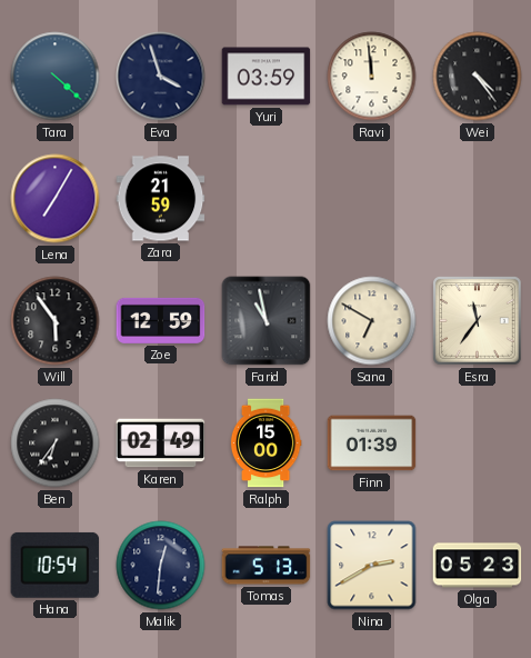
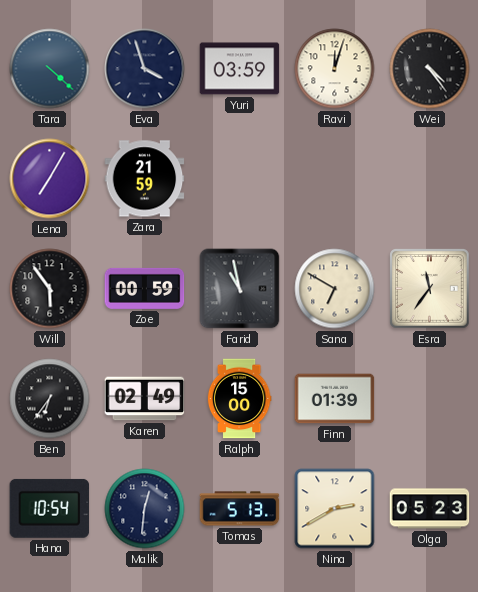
Ravi: 11:59 -> 12:03
Zoe: 12:59 -> 00:59
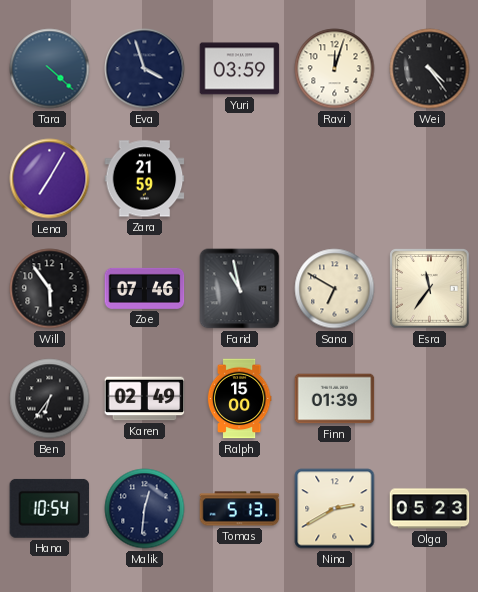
Zoe: 00:59 -> 07:46
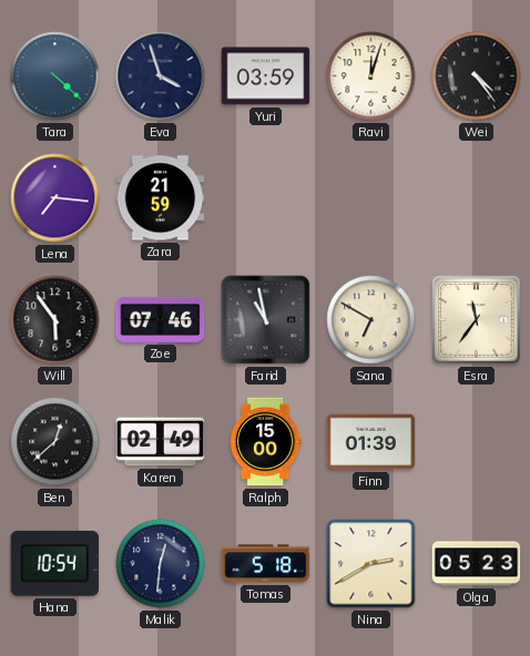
Lena: 7:05 -> 7:16
Ben: 6:36 -> 12:38
Tomas: 5:13 -> 5:18
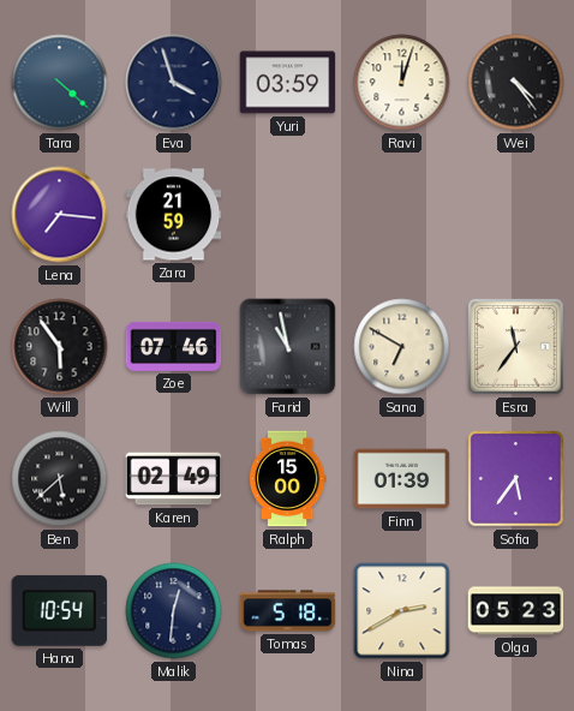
Ben: 12:38 -> 5:38
Sofia: none -> 5:36
